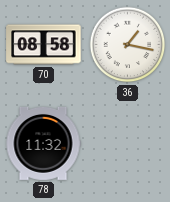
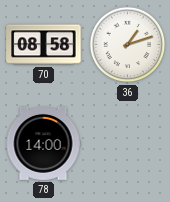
36: 1:17 -> 1:12
78: 11:32 -> 14:00
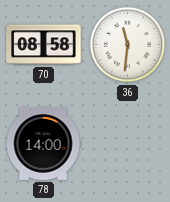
36: 1:12 -> 11:31
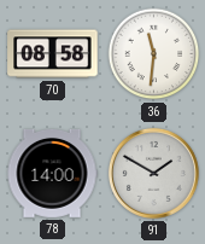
91: none -> 1:50
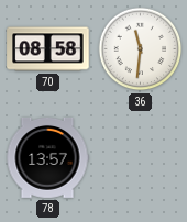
78: 14:00 -> 13:57
91: 1:50 -> none
